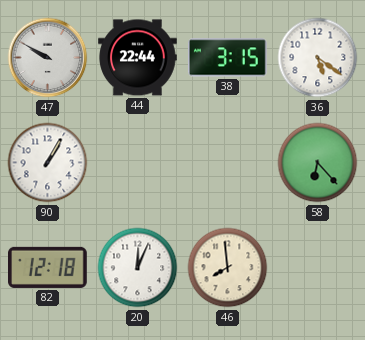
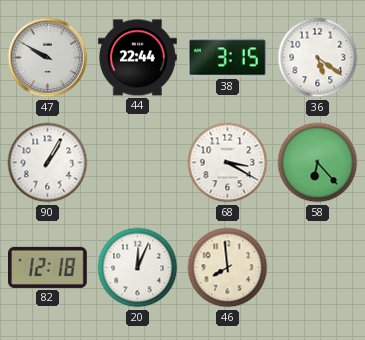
68: none -> 3:20
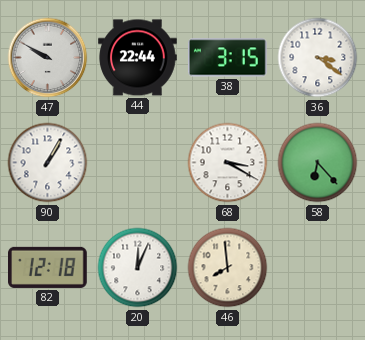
36: 5:21 -> 3:21
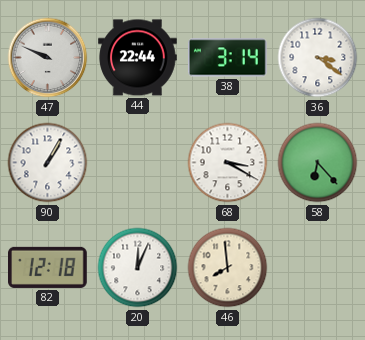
47: 9:50 -> 9:49
38: 3:15 -> 3:14
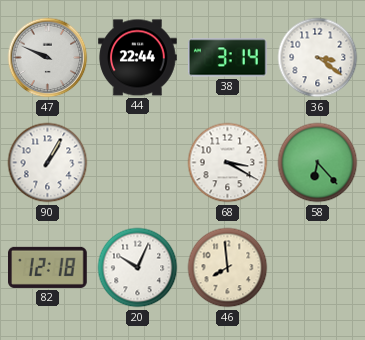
20: 12:04 -> 10:04
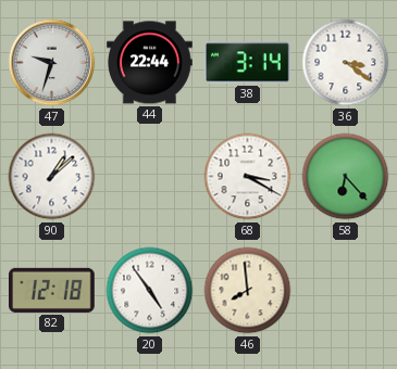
47: 9:49 -> 9:33
90: 1:05 -> 1:08
20: 10:04 -> 4:54
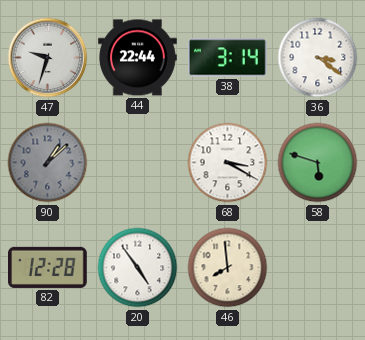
90 dial: white -> grey
58: 6:23 -> 5:48
82: 12:18 -> 12:28
